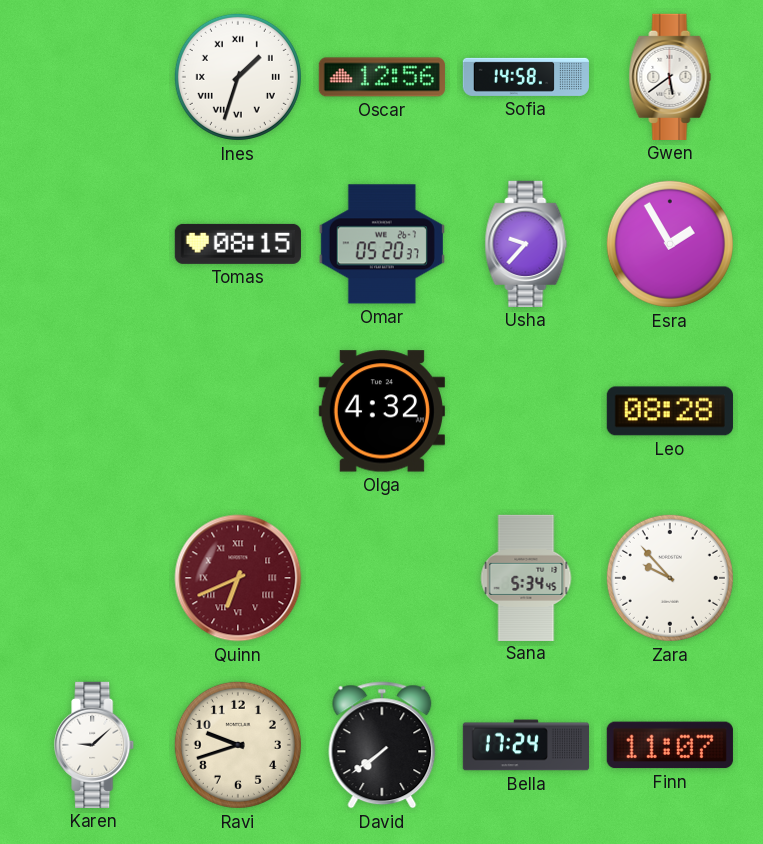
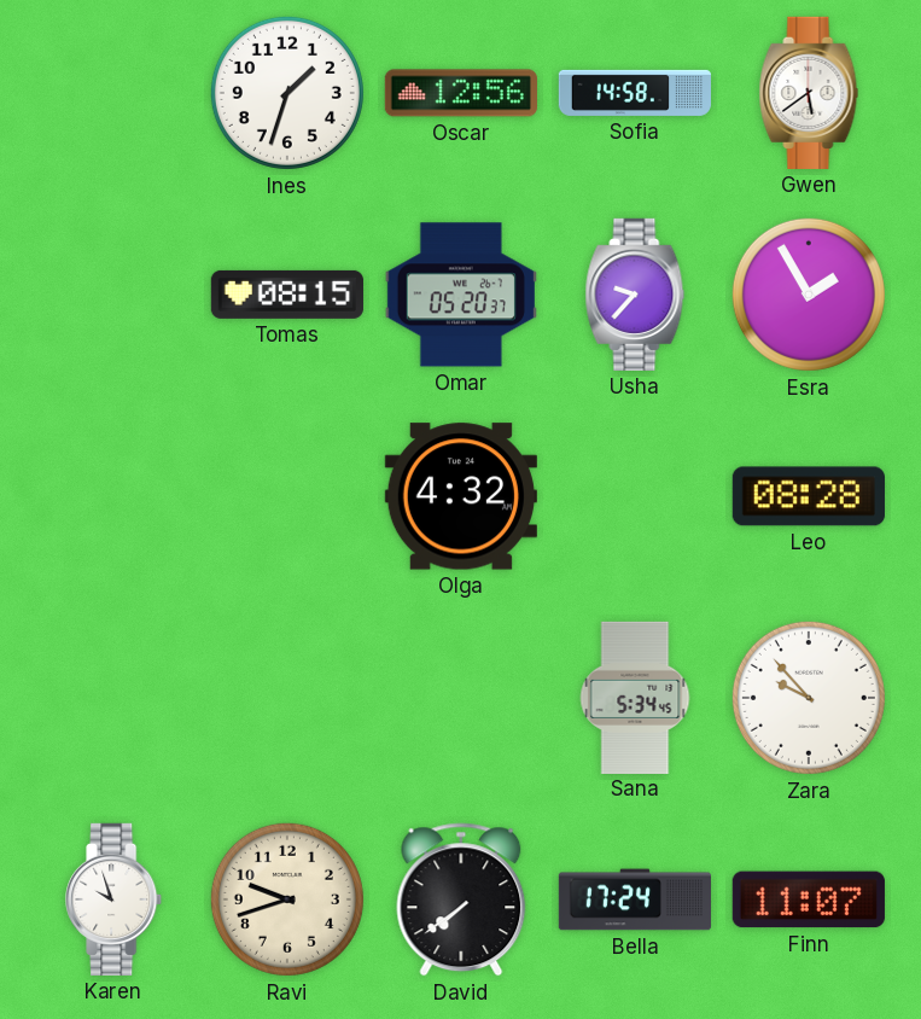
Ines numerals: Roman -> Arabic
Quinn: 6:41 -> none
Karen: 9:08 -> 9:57
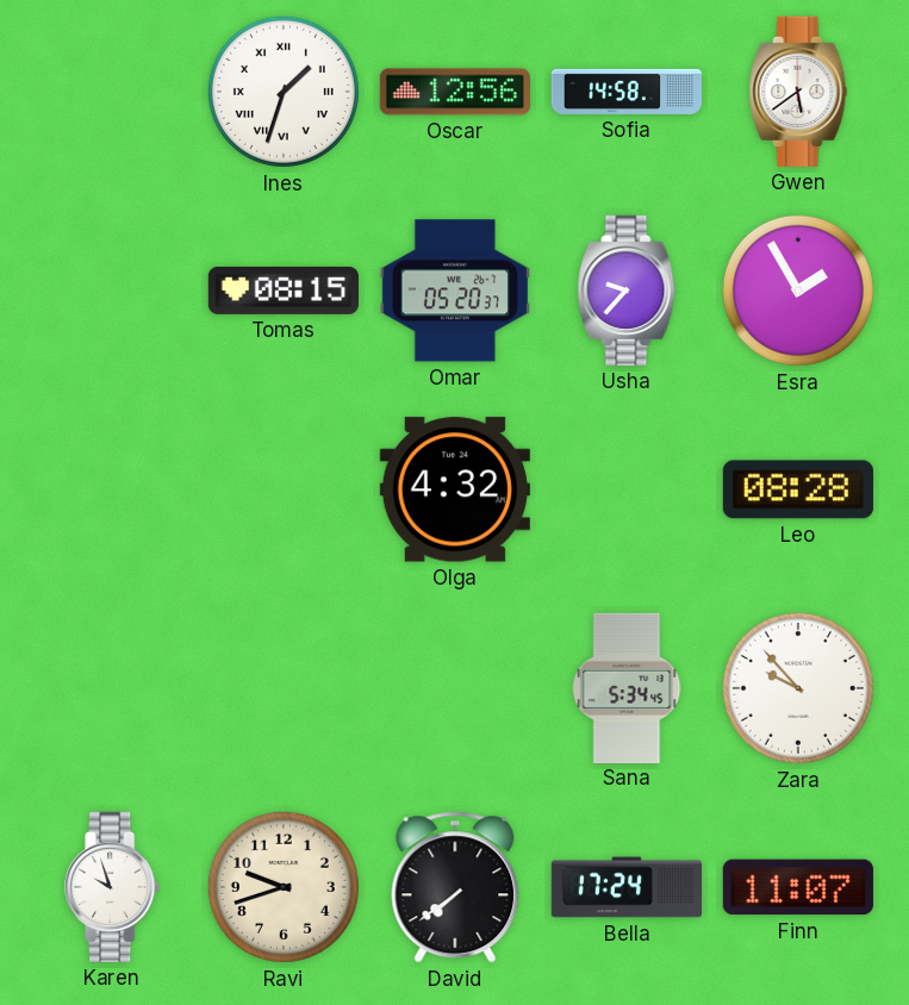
Ines numerals: Arabic -> Roman
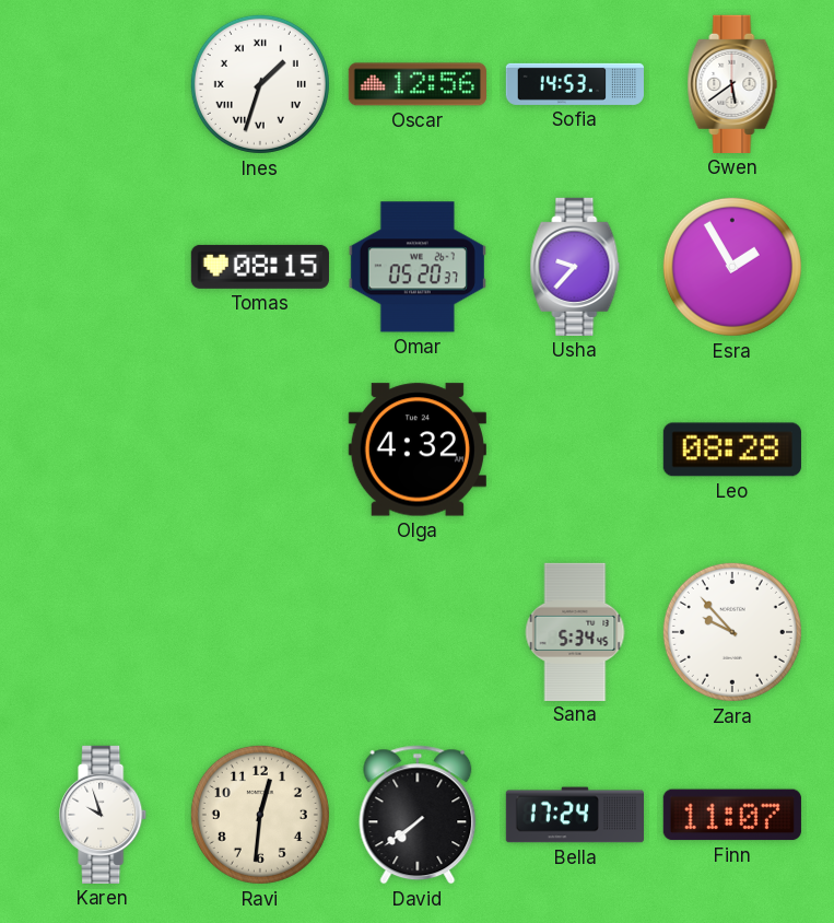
Sofia: 14:58 -> 14:53
Ravi: 9:42 -> 12:31
